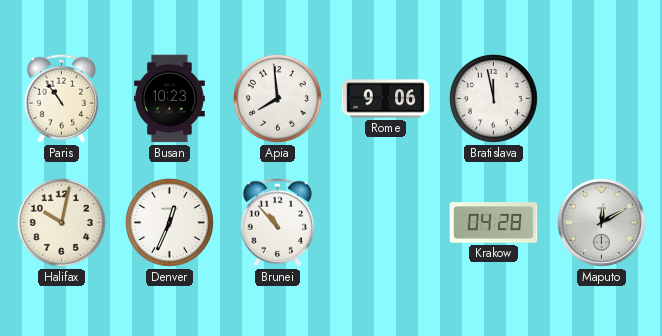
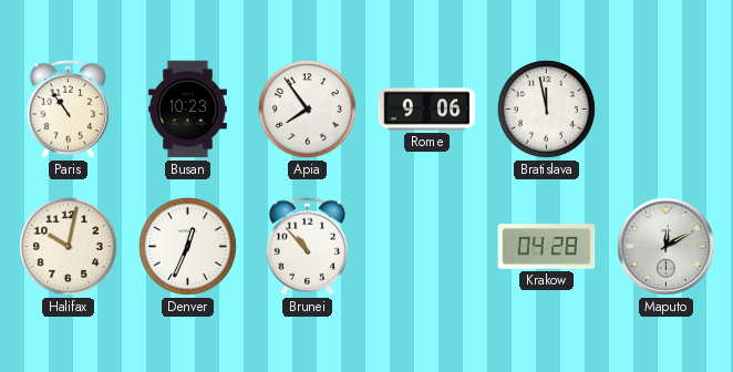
Apia: 7:59 -> 7:54
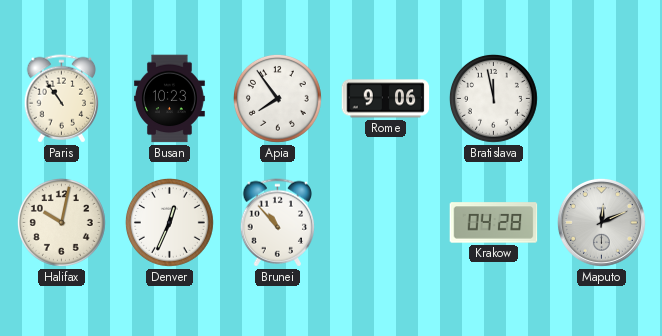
Maputo: 12:10 -> 12:11
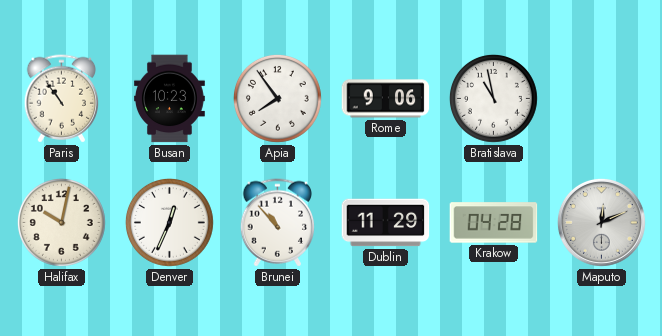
Bratislava: 11:58 -> 10:58
Dublin: none -> 11:29
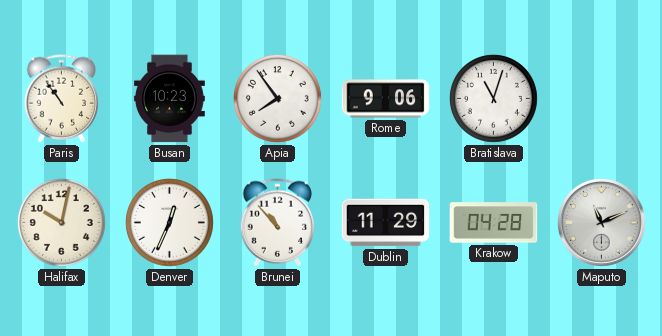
Bratislava: 10:58 -> 11:03
Maputo: 12:11 -> 11:11
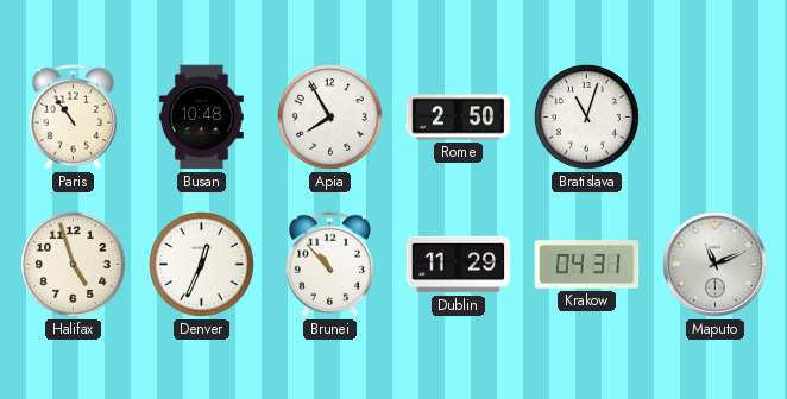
Busan: 10:23 -> 10:48
Apia: 7:54 -> 7:55
Rome: 9:06 -> 2:50
Halifax: 10:02 -> 4:57
Krakow: 04:28 -> 04:31
